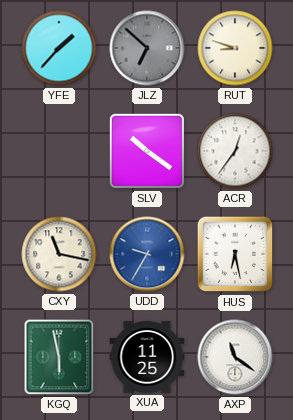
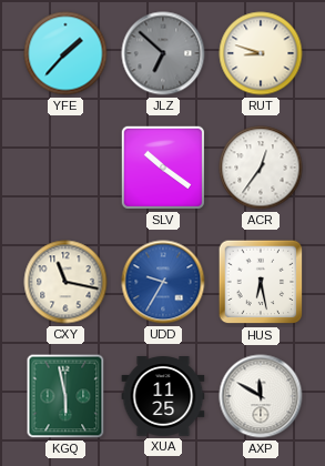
AXP: 11:21 -> 11:50
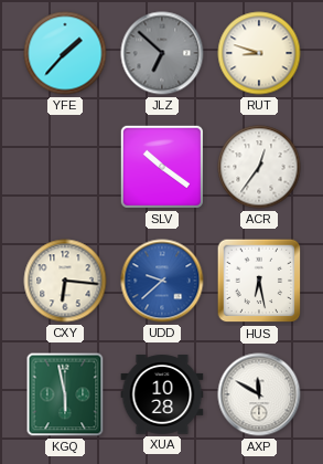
CXY: 11:17 -> 6:16
UDD: 9:35 -> 9:38
XUA: 11:25 -> 10:28
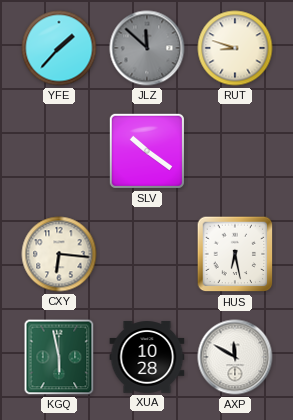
JLZ: 6:52 -> 11:52
ACR: 12:36 -> none
UDD: 9:38 -> none
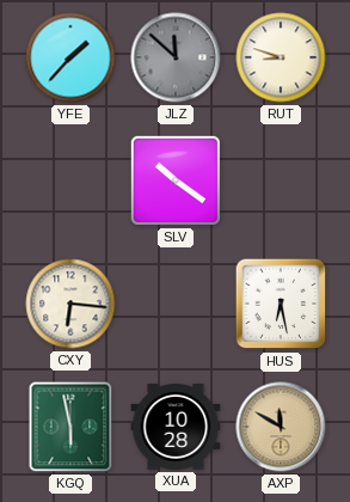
AXP dial: white -> champagne
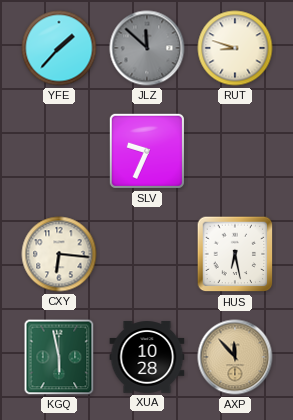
SLV: 10:21 -> 9:34
AXP: 11:50 -> 11:53
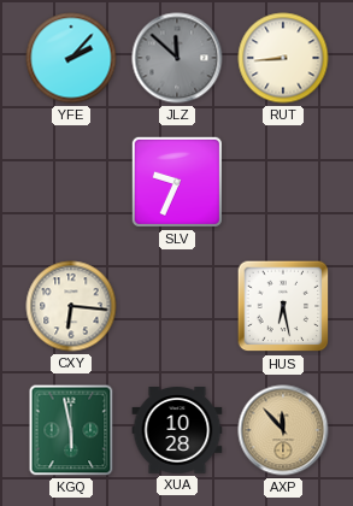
YFE: 1:37 -> 2:07
RUT: 8:48 -> 8:44
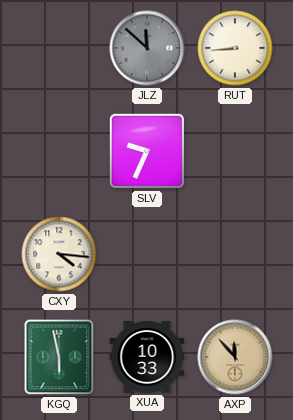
YFE: 2:07 -> none
CXY: 6:16 -> 4:16
HUS: 6:28 -> none
XUA: 10:28 -> 10:33
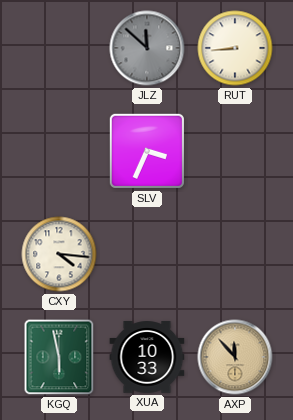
SLV: 9:34 -> 3:34
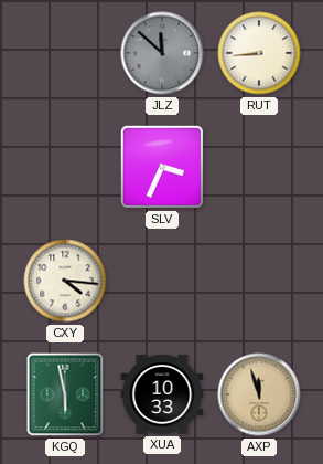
AXP: 11:53 -> 11:57
